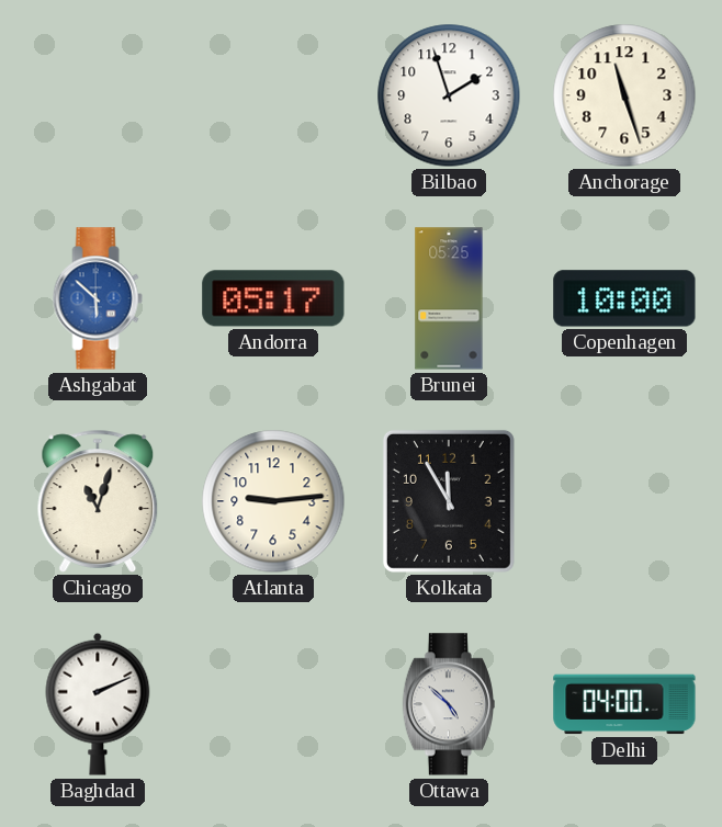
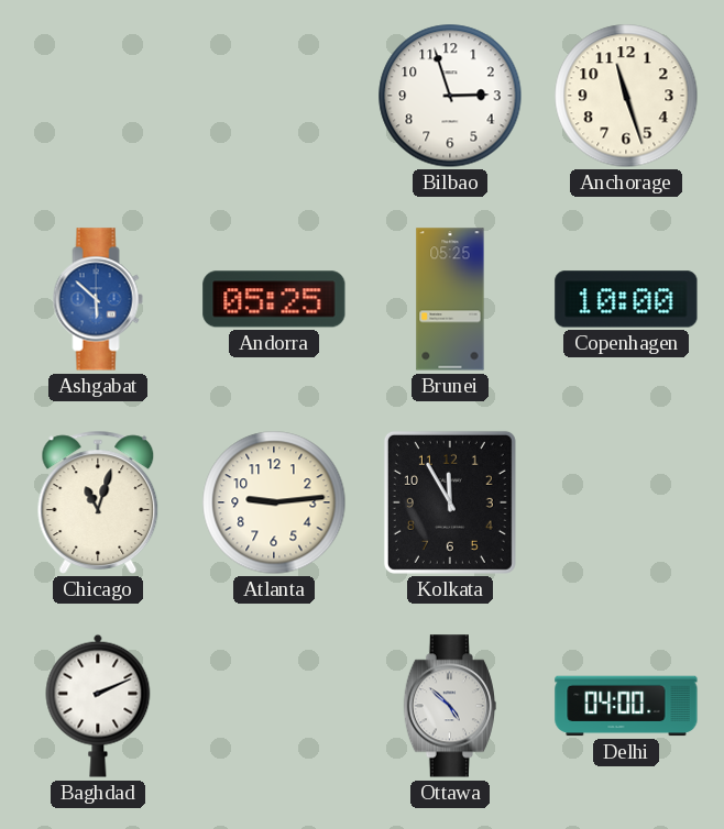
Bilbao: 1:57 -> 2:57
Andorra: 05:17 -> 05:25
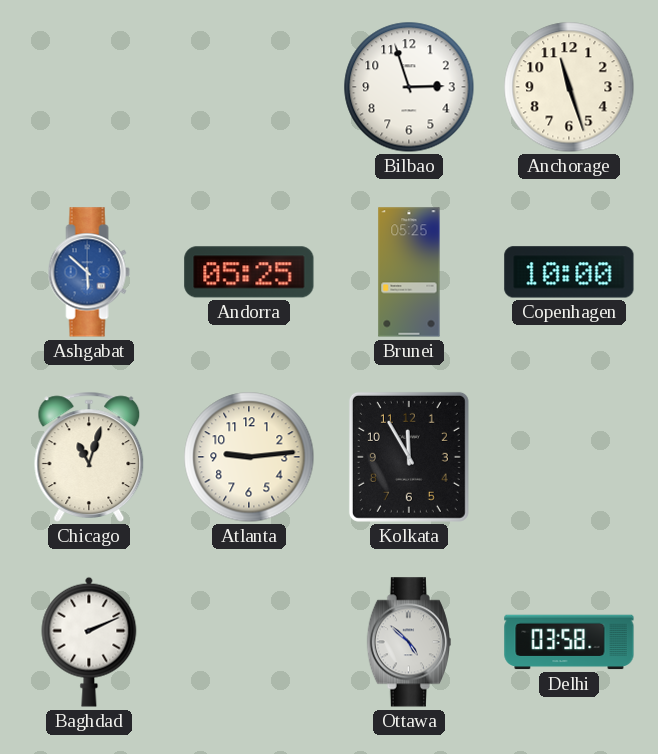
Delhi: 04:00 -> 03:58
